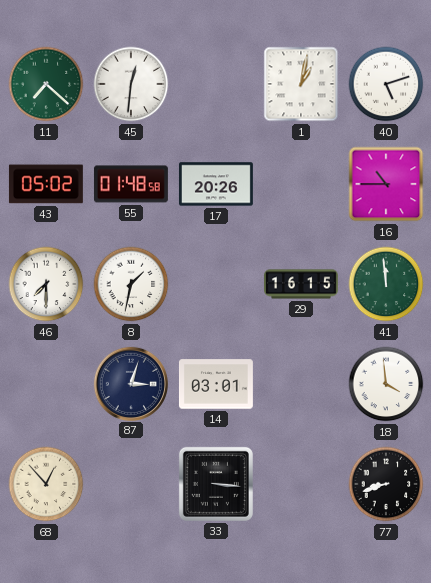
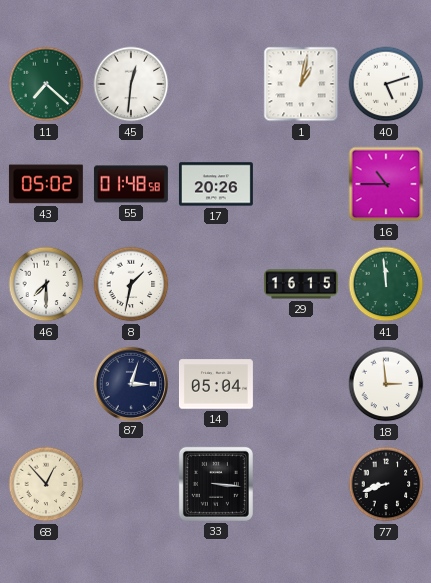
14: 03:01 -> 05:04
18: 3:59 -> 2:59
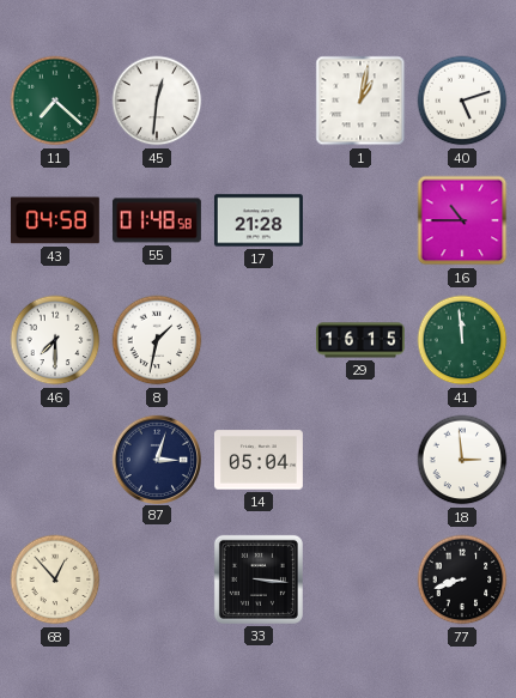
43: 05:02 -> 04:58
17: 20:26 -> 21:28
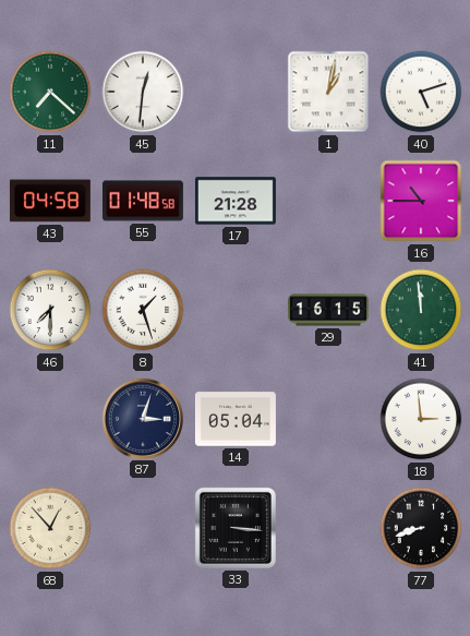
8: 1:32 -> 1:27
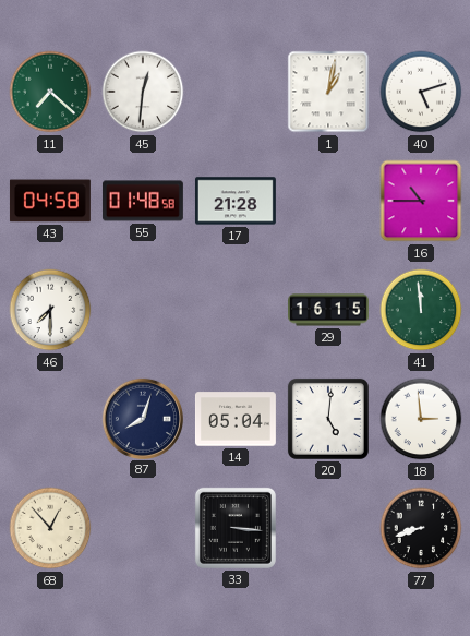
8: 1:27 -> none
87: 3:03 -> 8:03
20: none -> 5:01
